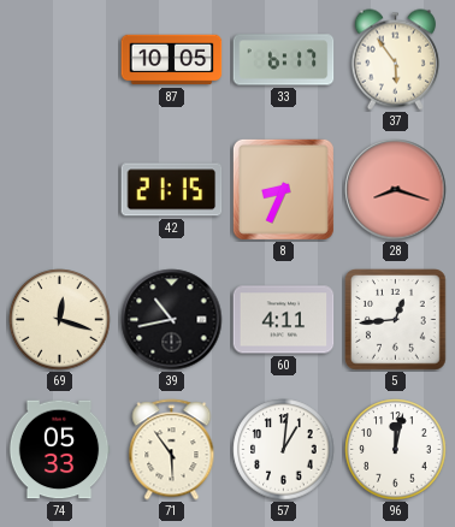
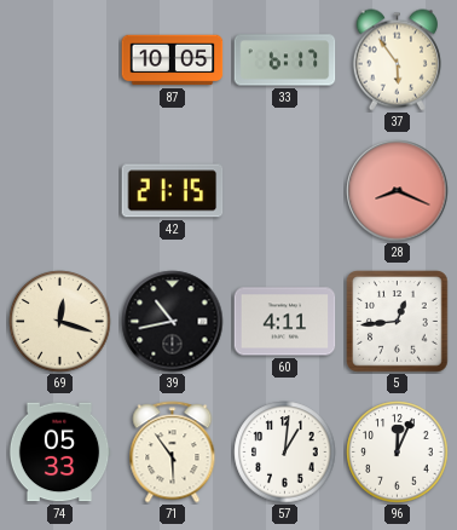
8: 8:34 -> none
28: 8:18 -> 8:19
96: 12:02 -> 12:04
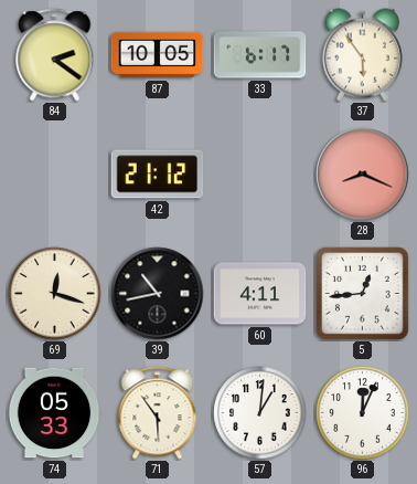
84: none -> 2:21
42: 21:15 -> 21:12
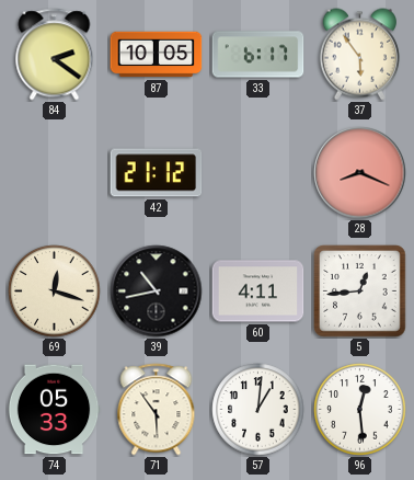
96: 12:04 -> 12:29
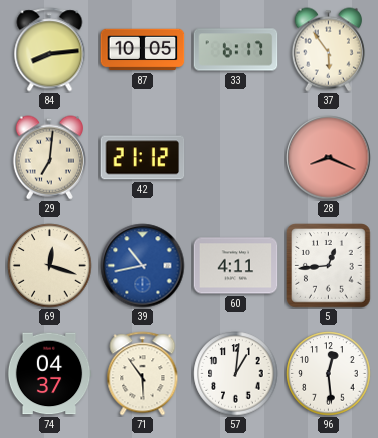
84: 2:21 -> 8:14
29: none -> 7:01
39 dial: black -> blue
74: 05:33 -> 04:37
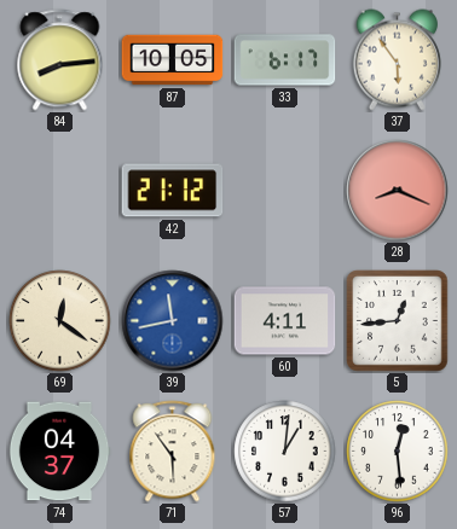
29: 7:01 -> none
69: 12:18 -> 12:21
39: 10:43 -> 11:43
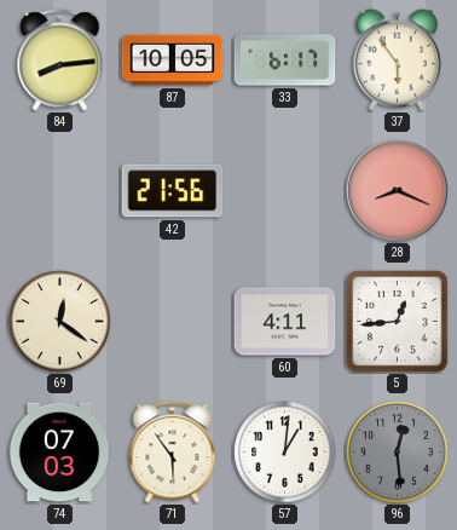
42: 21:12 -> 21:56
39: 11:43 -> none
74: 04:37 -> 07:03
96 dial: white -> grey
